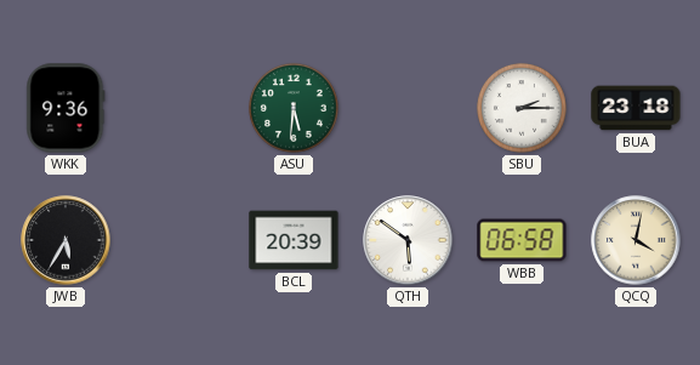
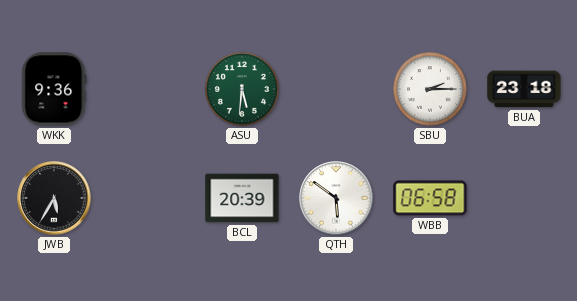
QCQ: 4:02 -> none
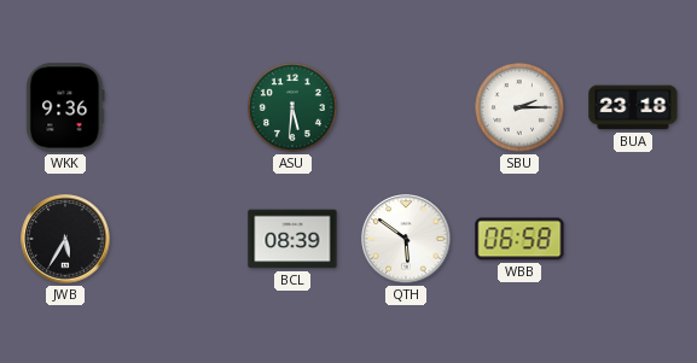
BCL: 20:39 -> 08:39
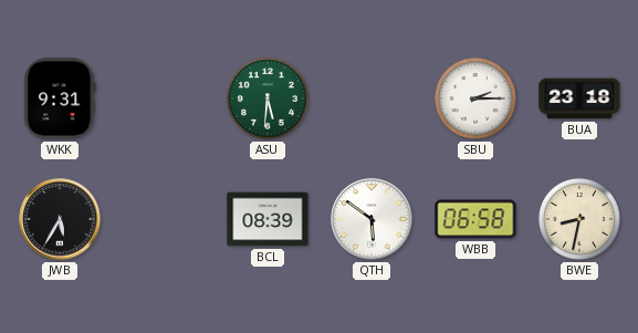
WKK: 9:36 -> 9:31
BWE: none -> 8:32
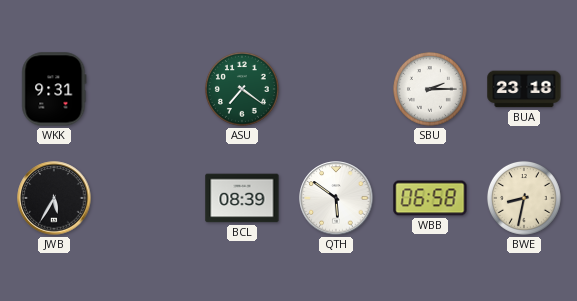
ASU: 5:31 -> 7:21
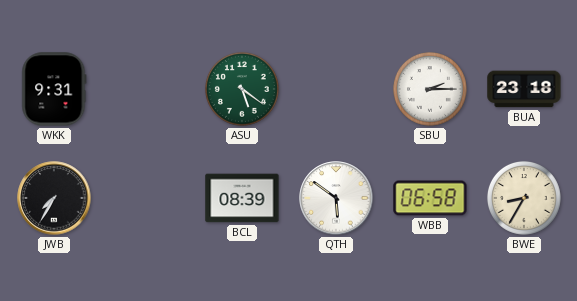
ASU: 7:21 -> 5:21
JWB: 5:35 -> 7:35
BWE: 8:32 -> 8:35
